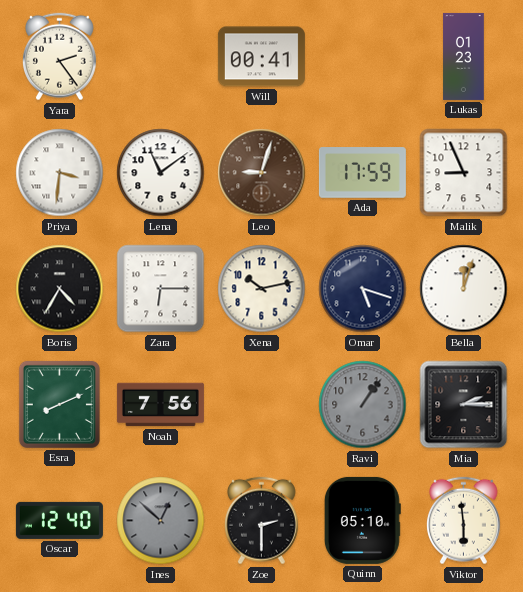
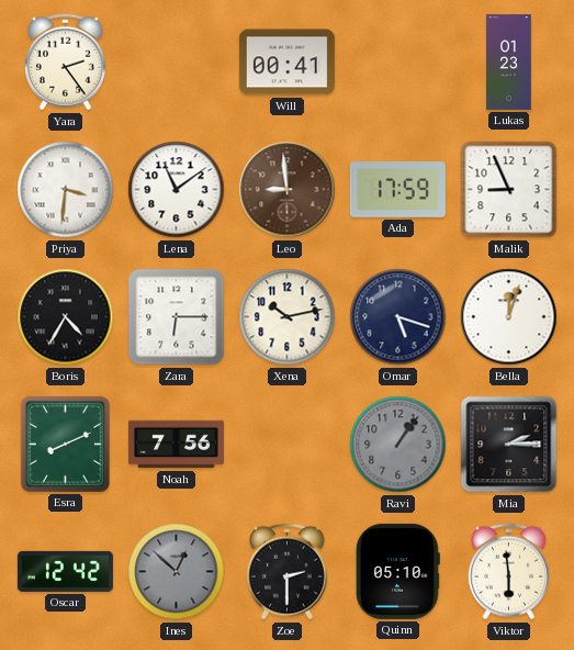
Leo: 9:03 -> 8:59
Oscar: 12:40 -> 12:42
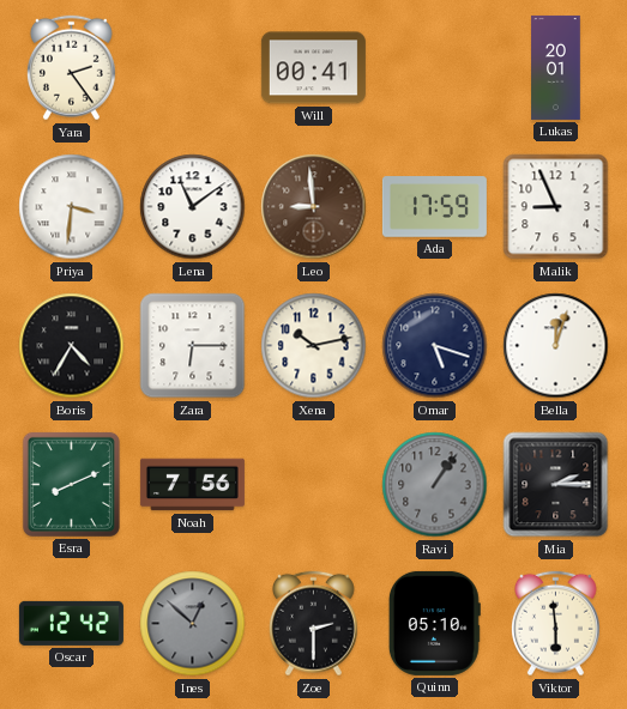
Lukas: 01:23 -> 20:01
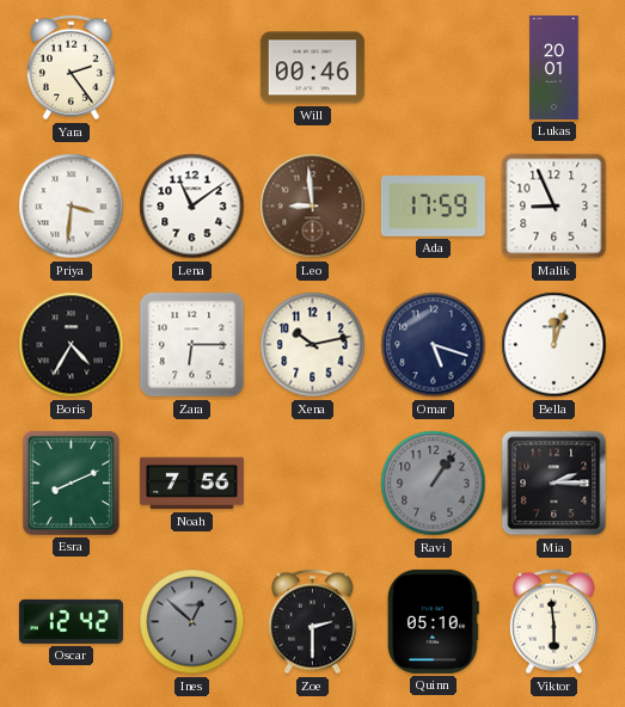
Will: 00:41 -> 00:46
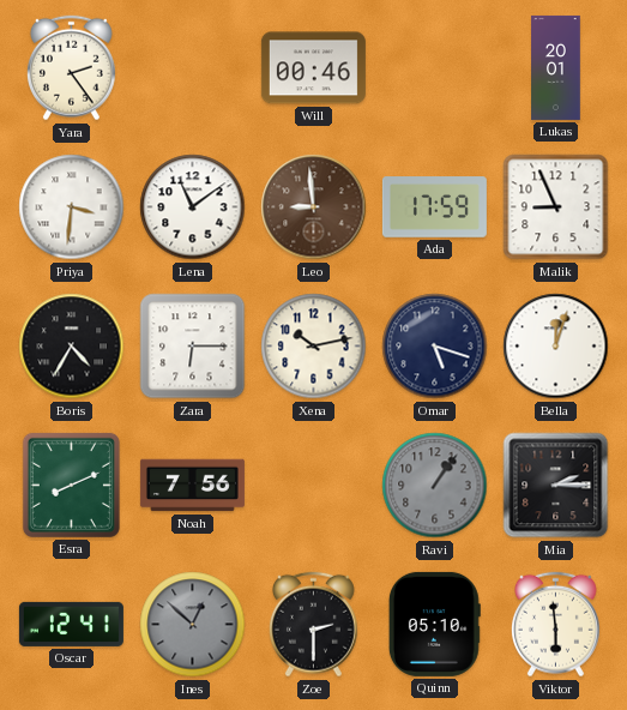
Oscar: 12:42 -> 12:41
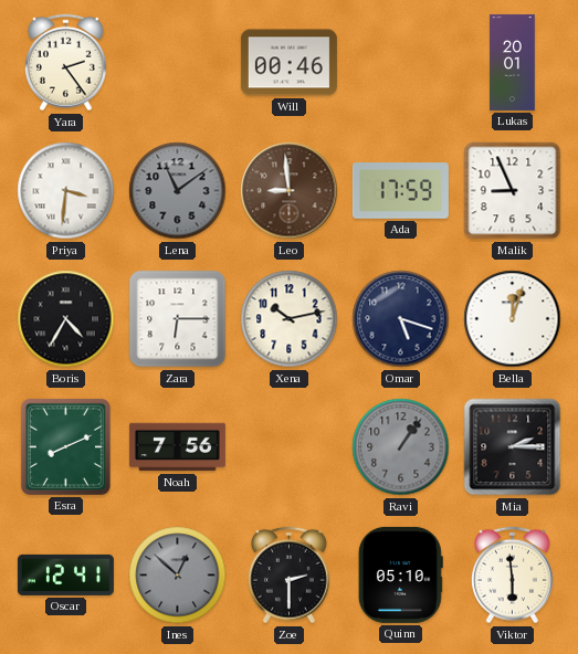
Lena dial: white -> grey
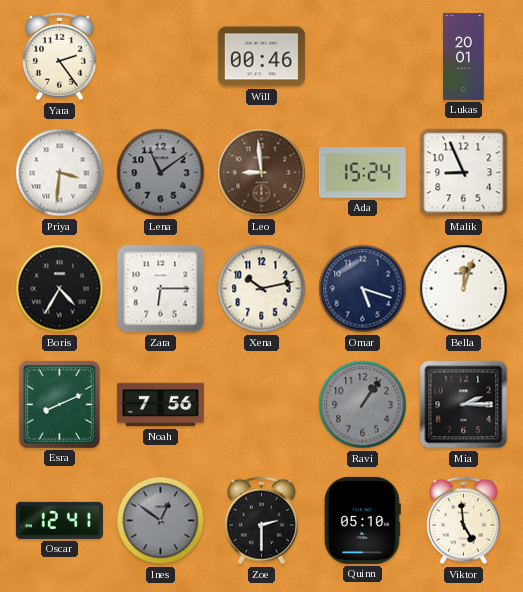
Ada: 17:59 -> 15:24
Ines: 12:52 -> 12:51
Viktor: 5:59 -> 4:59
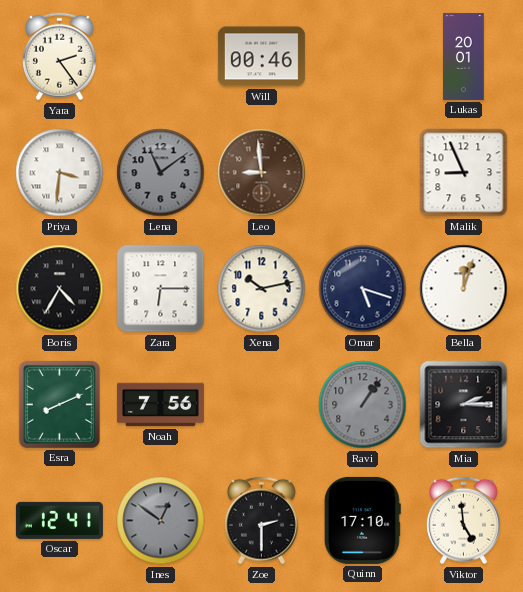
Ada: 15:24 -> none
Quinn: 05:10 -> 17:10
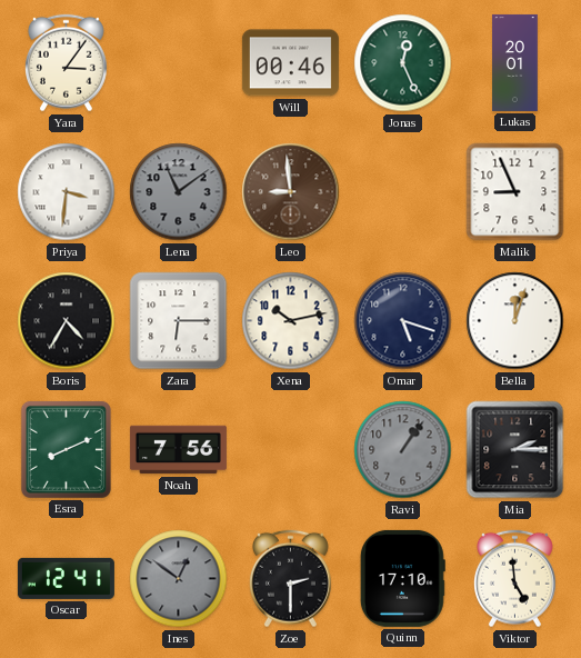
Yara: 2:24 -> 3:06
Jonas: none -> 12:26
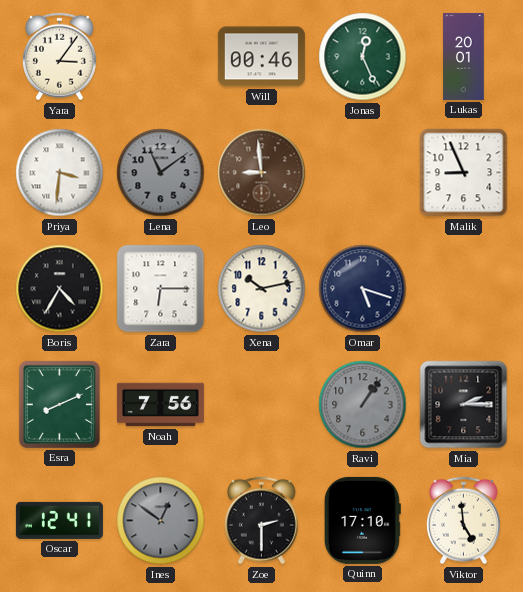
Bella: 12:03 -> none
